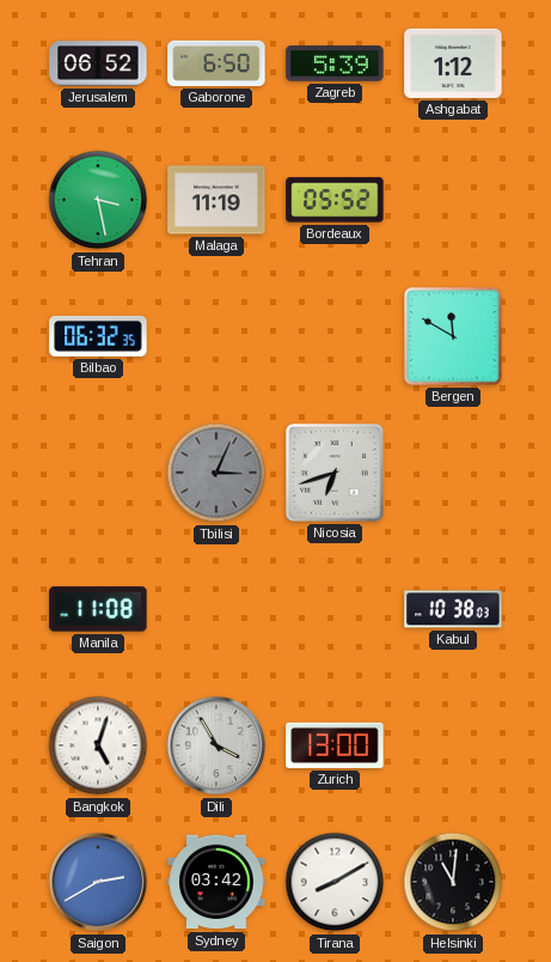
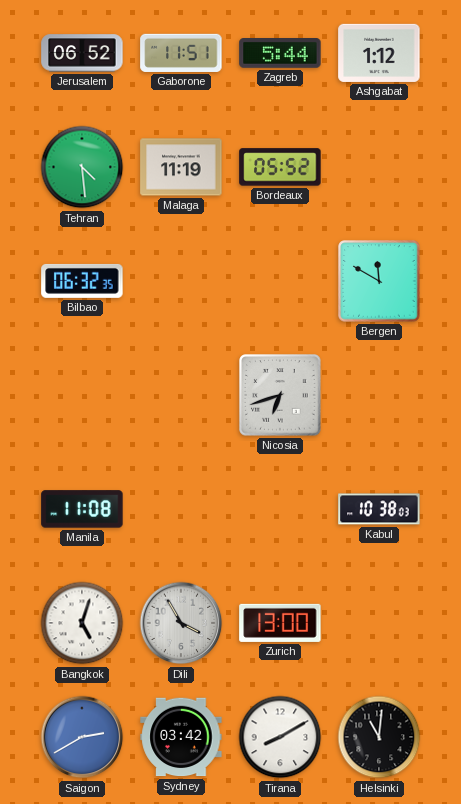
Gaborone: 6:50 -> 11:51
Zagreb: 5:39 -> 5:44
Tehran: 3:28 -> 4:29
Tbilisi: 3:04 -> none
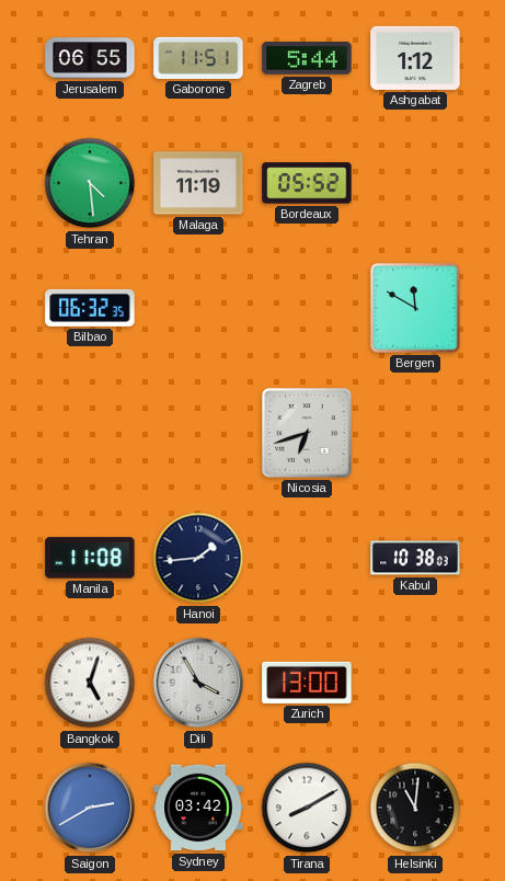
Jerusalem: 06:52 -> 06:55
Hanoi: none -> 1:44
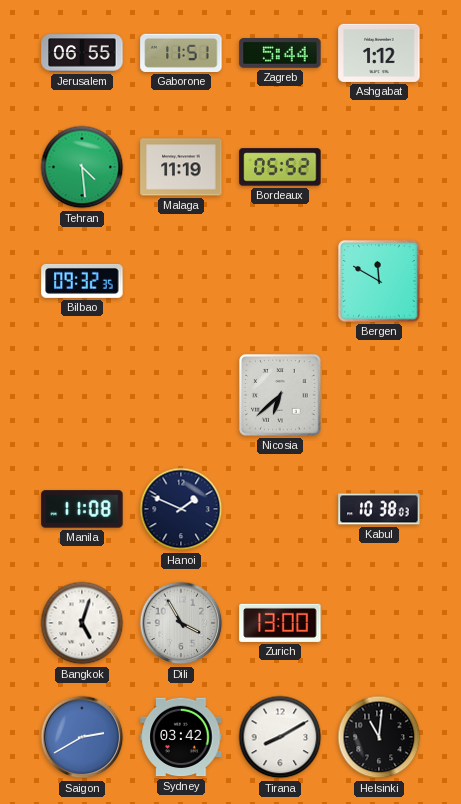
Bilbao: 06:32 -> 09:32
Nicosia: 6:42 -> 6:38
Hanoi: 1:44 -> 1:49
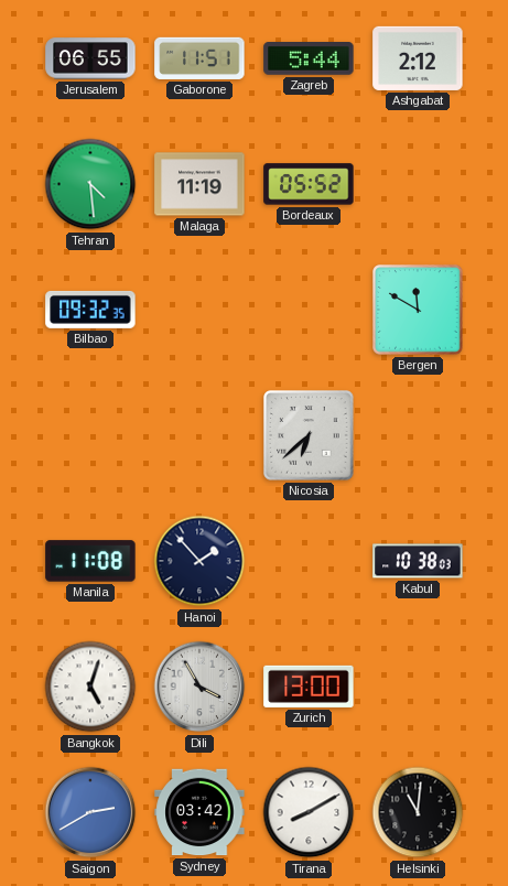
Ashgabat: 1:12 -> 2:12
Hanoi: 1:49 -> 1:53
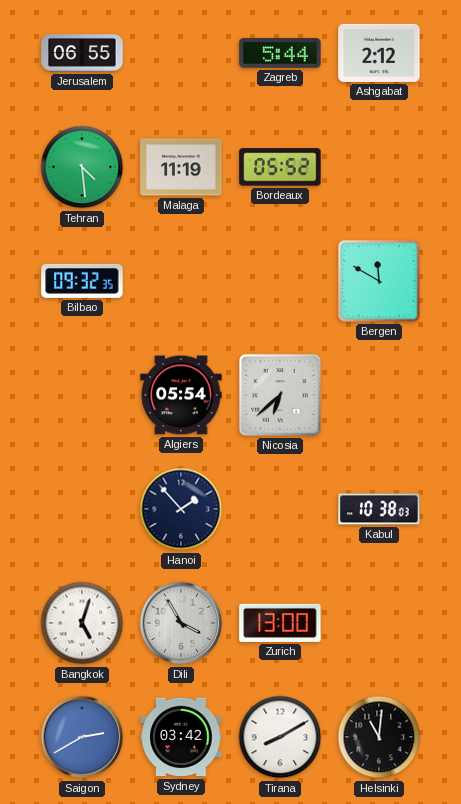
Gaborone: 11:51 -> none
Algiers: none -> 05:54
Manila: 11:08 -> none
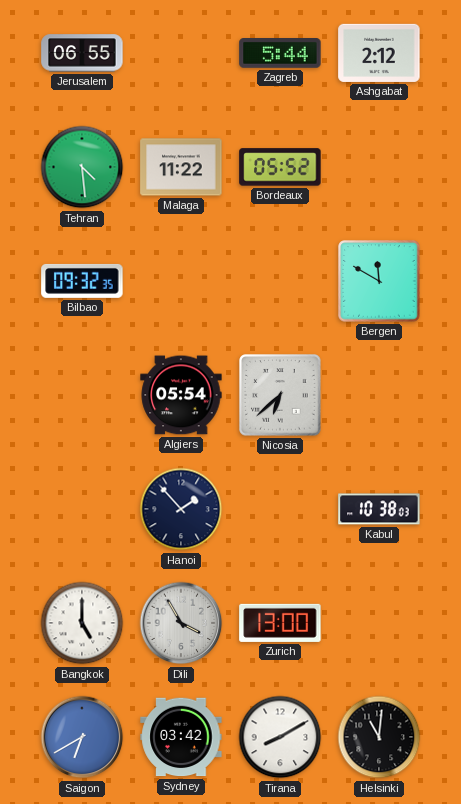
Malaga: 11:19 -> 11:22
Bangkok: 5:03 -> 5:00
Saigon: 2:40 -> 6:40
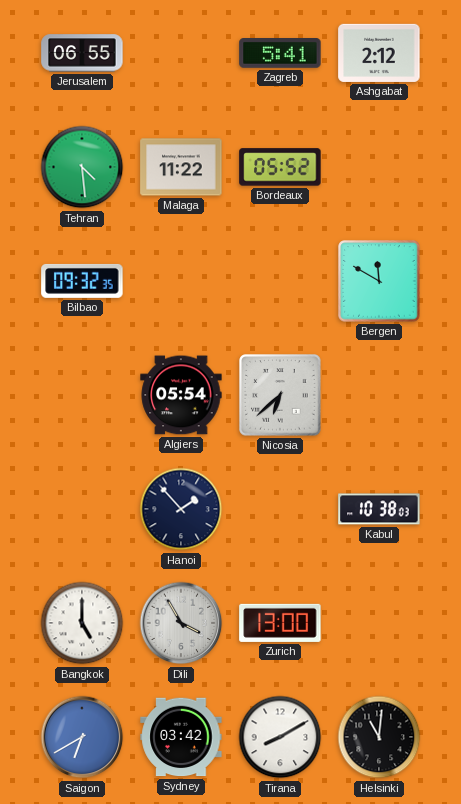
Zagreb: 5:44 -> 5:41
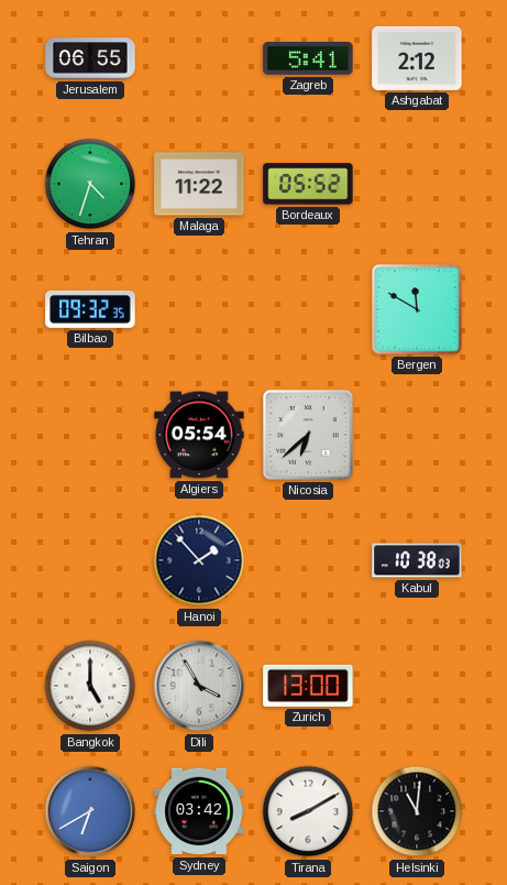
Tehran: 4:29 -> 4:33
